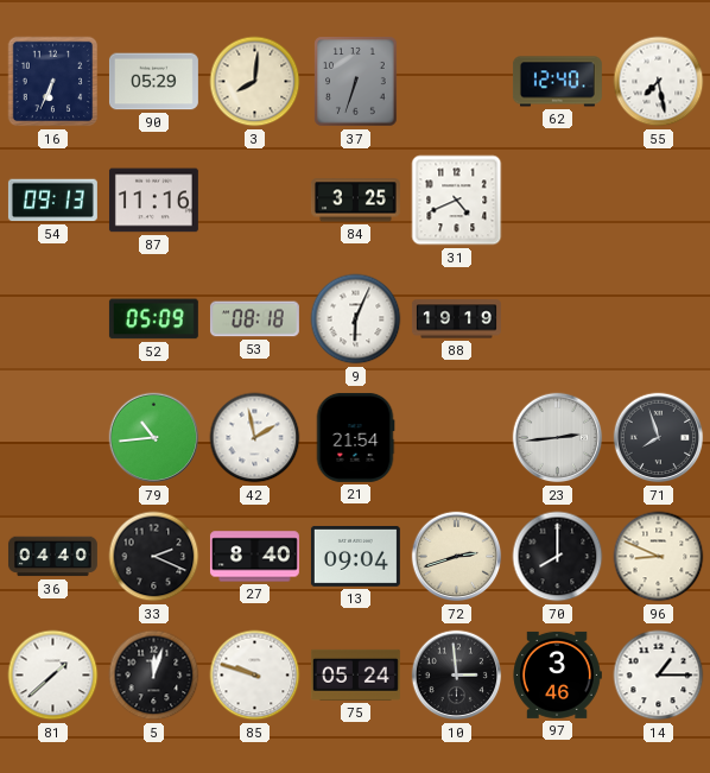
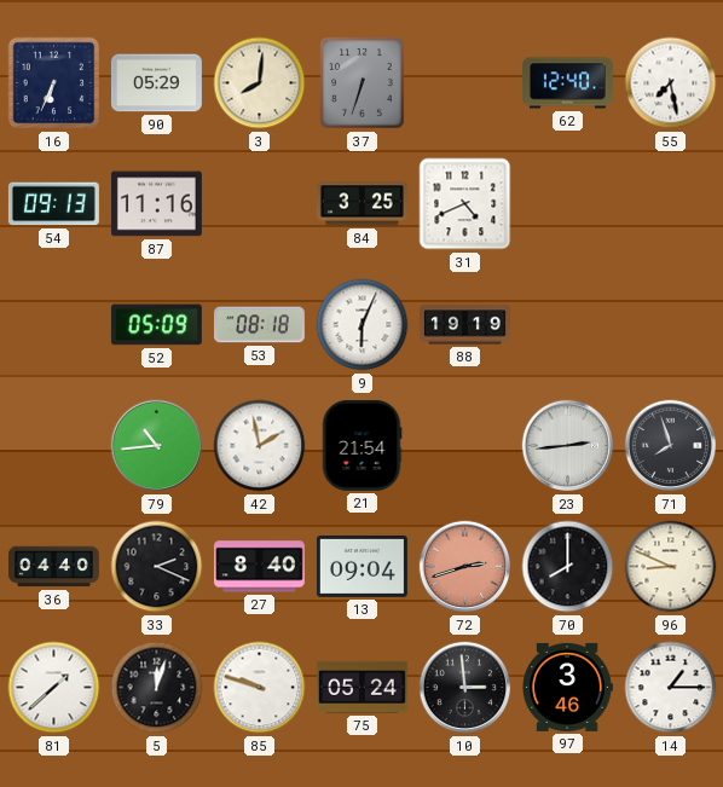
72 dial: cream -> salmon
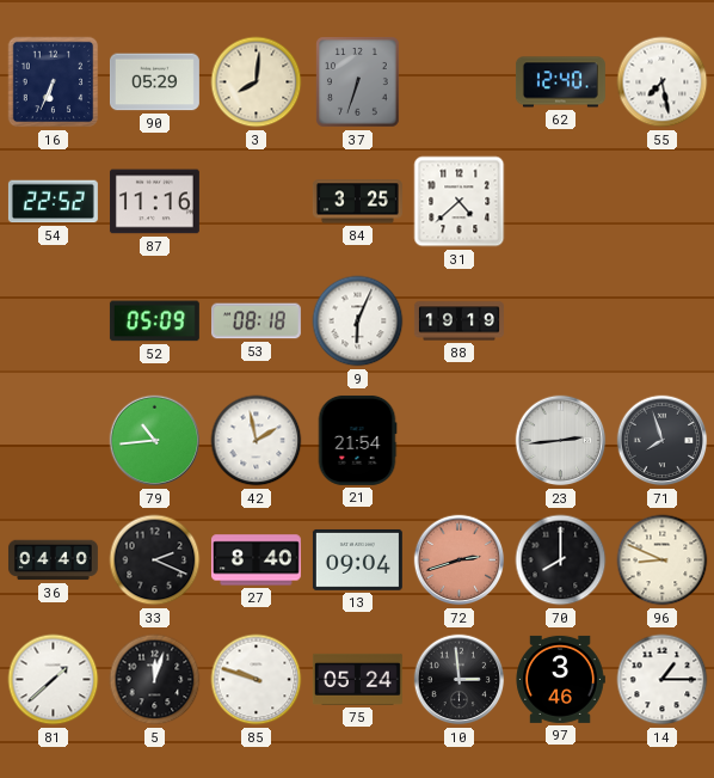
54: 09:13 -> 22:52
31: 4:41 -> 4:38
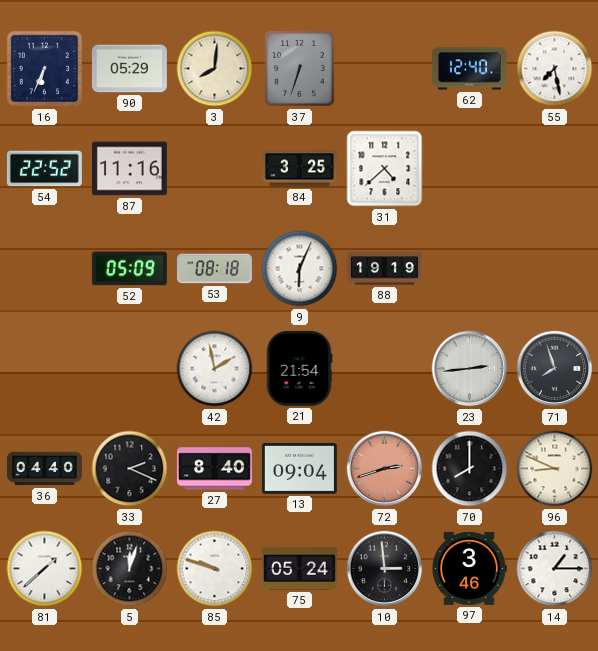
79: 10:44 -> none
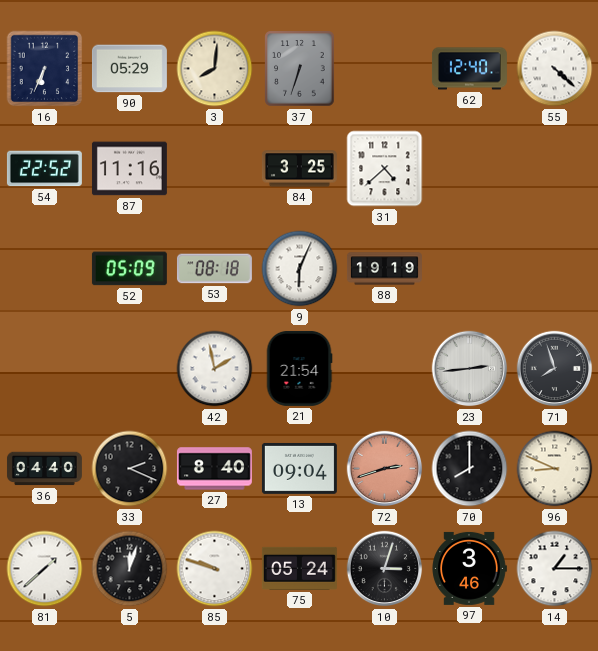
55: 7:28 -> 4:22
10: 2:59 -> 3:03
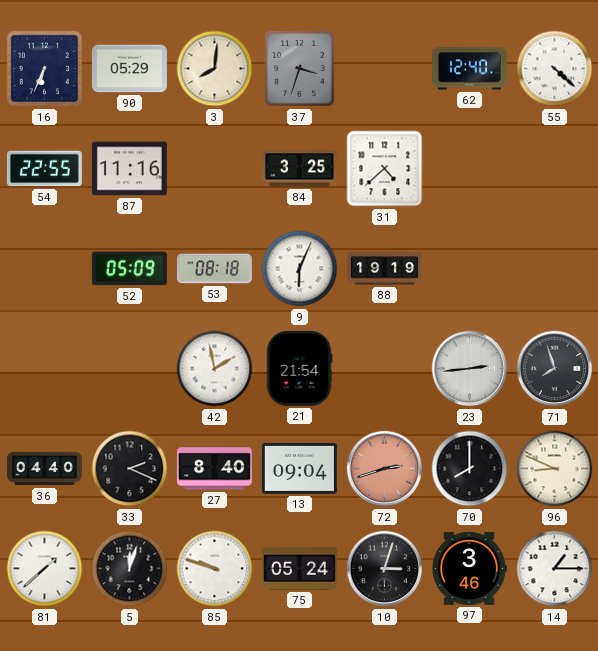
37: 6:33 -> 3:33
54: 22:52 -> 22:55
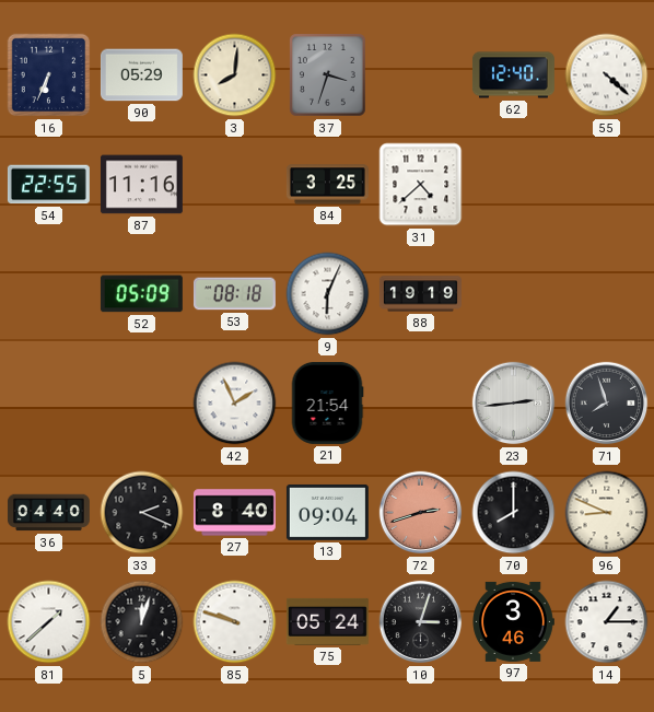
42: 1:58 -> 1:56
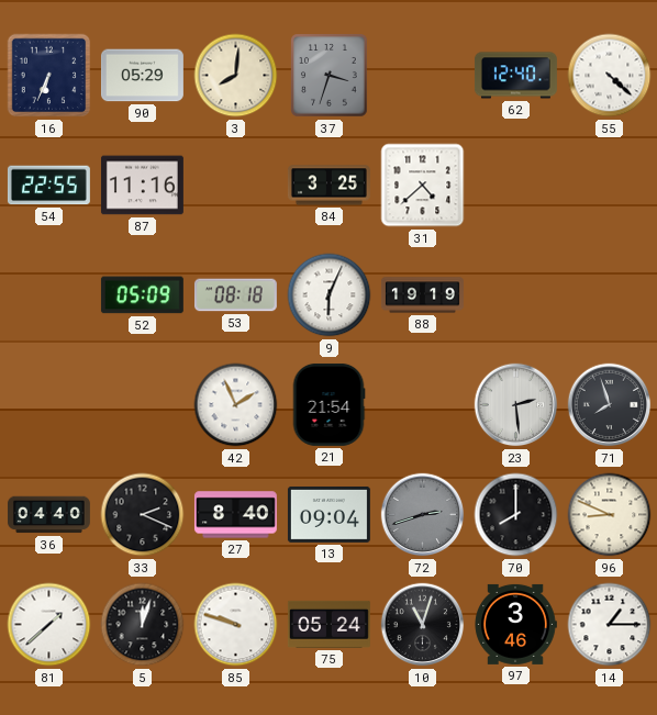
23: 2:44 -> 2:29
72 dial: salmon -> grey
10: 3:03 -> 11:03
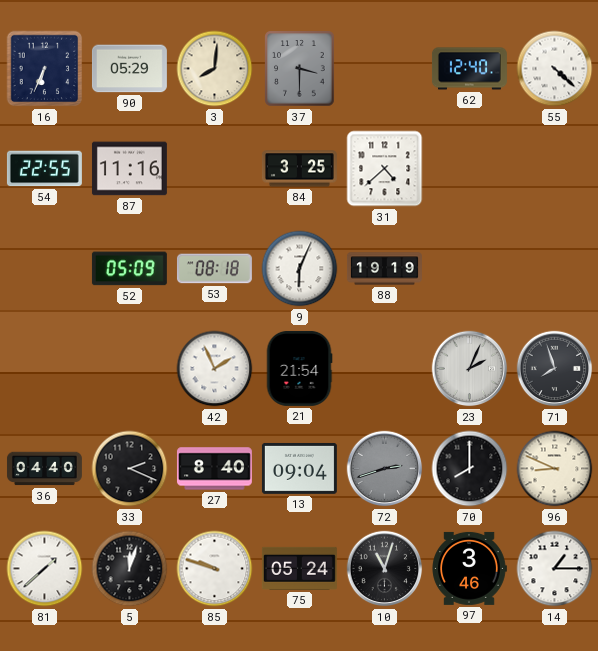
37: 3:33 -> 3:30
23: 2:29 -> 2:04
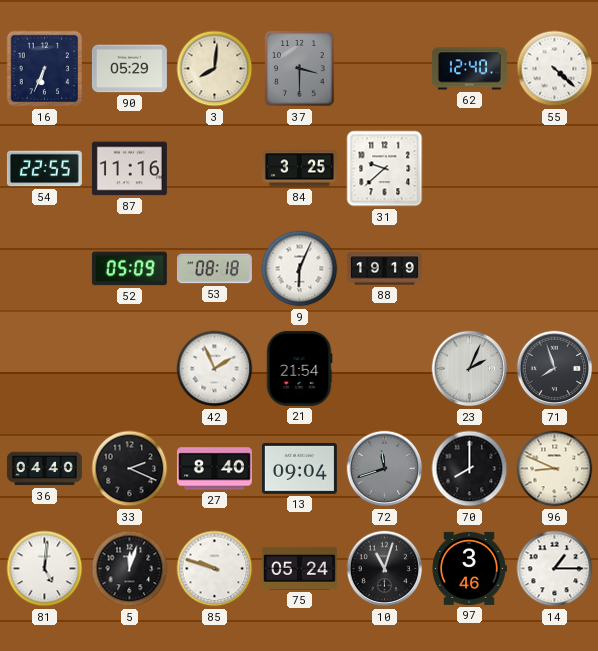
31: 4:38 -> 9:38
72: 2:42 -> 11:42
81: 1:38 -> 5:01
